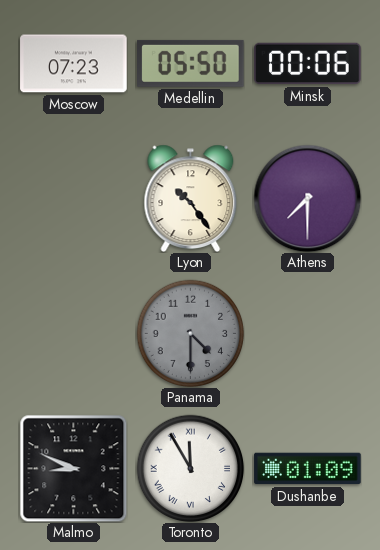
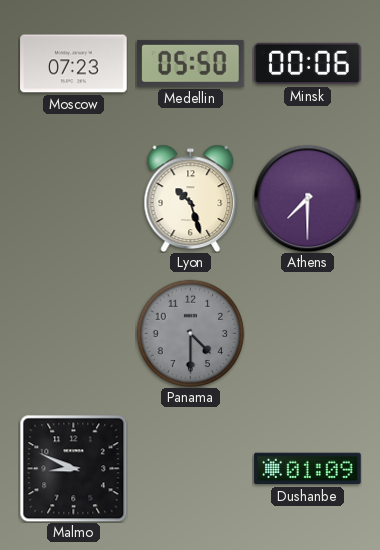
Lyon: 10:24 -> 10:27
Toronto: 11:55 -> none
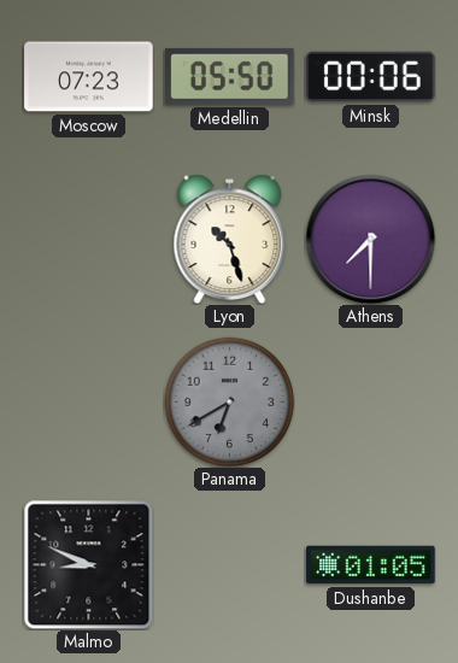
Panama: 4:30 -> 6:40
Dushanbe: 01:09 -> 01:05
